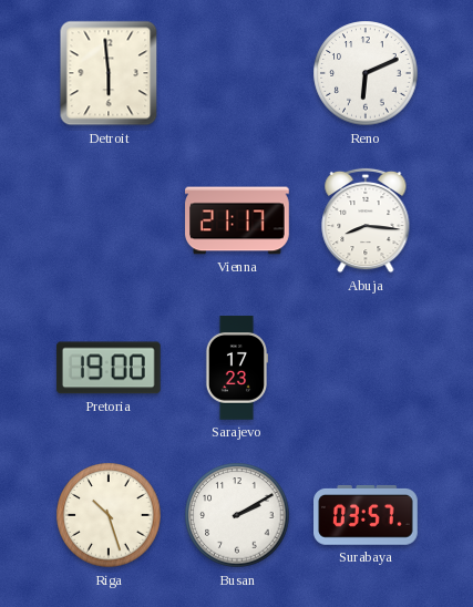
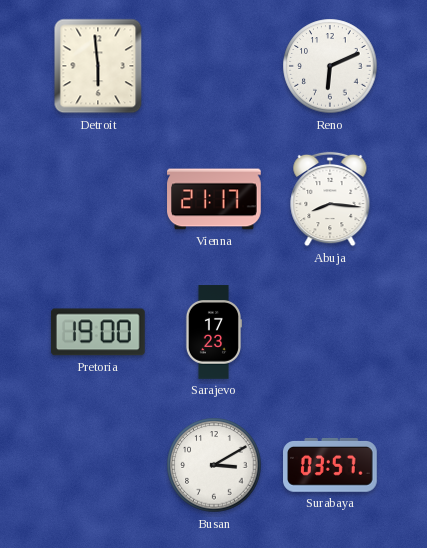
Riga: 10:27 -> none
Busan: 2:10 -> 3:10
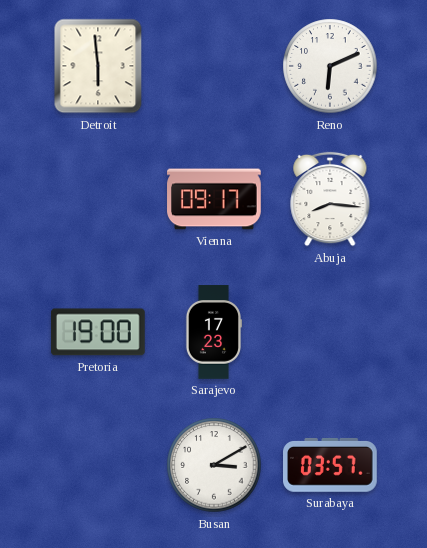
Vienna: 21:17 -> 09:17
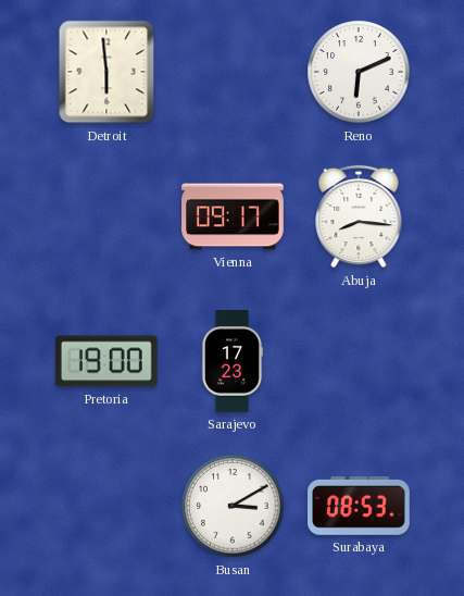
Surabaya: 03:57 -> 08:53
